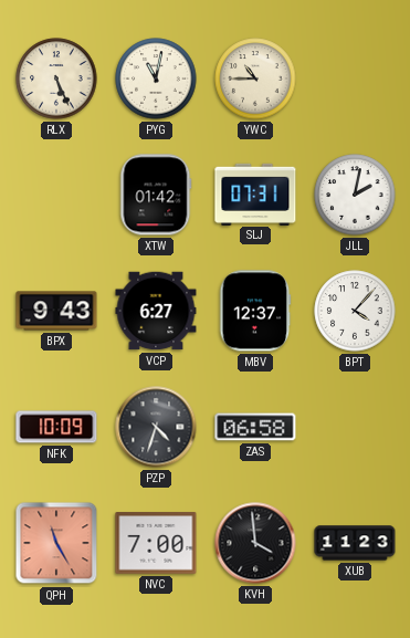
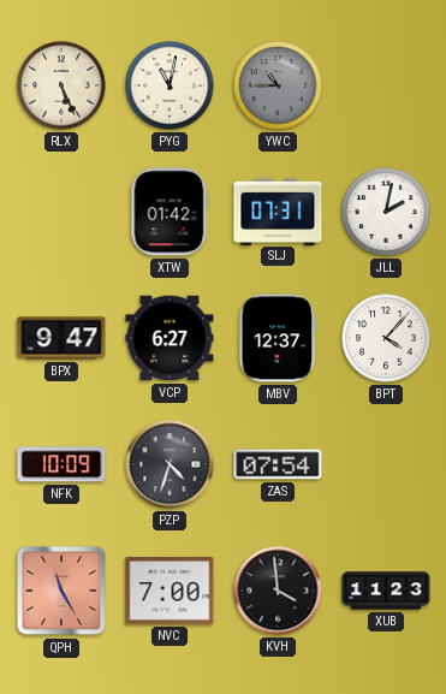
YWC dial: cream -> grey
BPX: 9:43 -> 9:47
ZAS: 06:58 -> 07:54
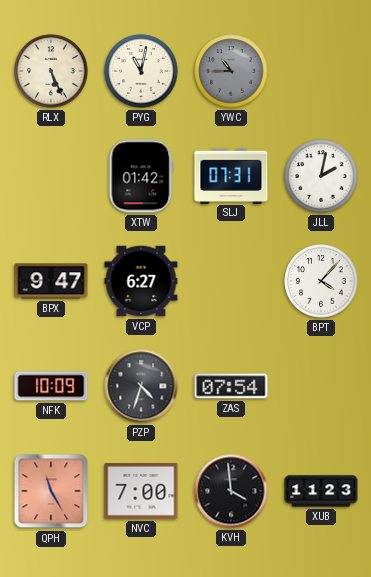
MBV: 12:37 -> none
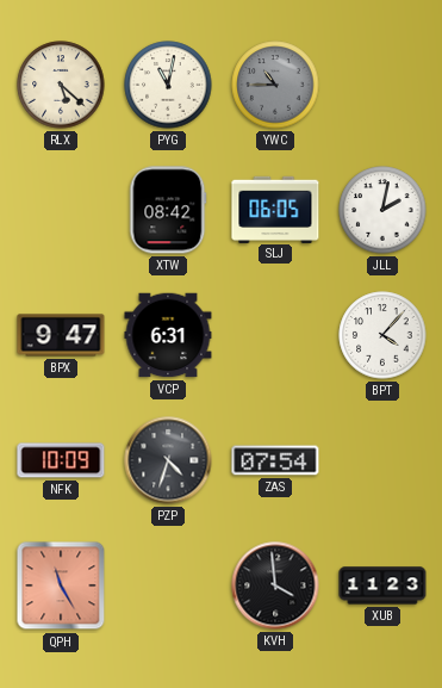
RLX: 5:26 -> 5:22
XTW: 01:42 -> 08:42
SLJ: 07:31 -> 06:05
VCP: 6:27 -> 6:31
NVC: 7:00 -> none
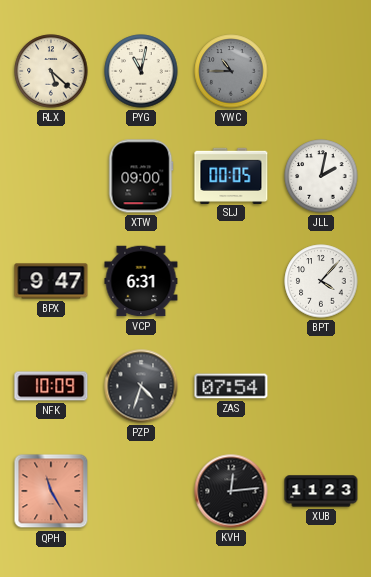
XTW: 08:42 -> 09:00
SLJ: 06:05 -> 00:05
KVH: 3:59 -> 12:14
